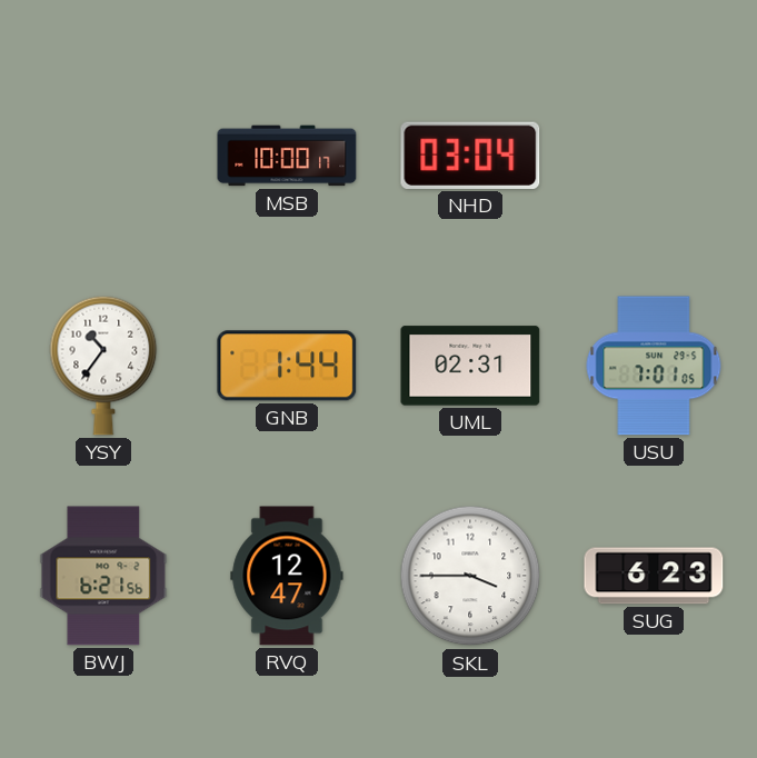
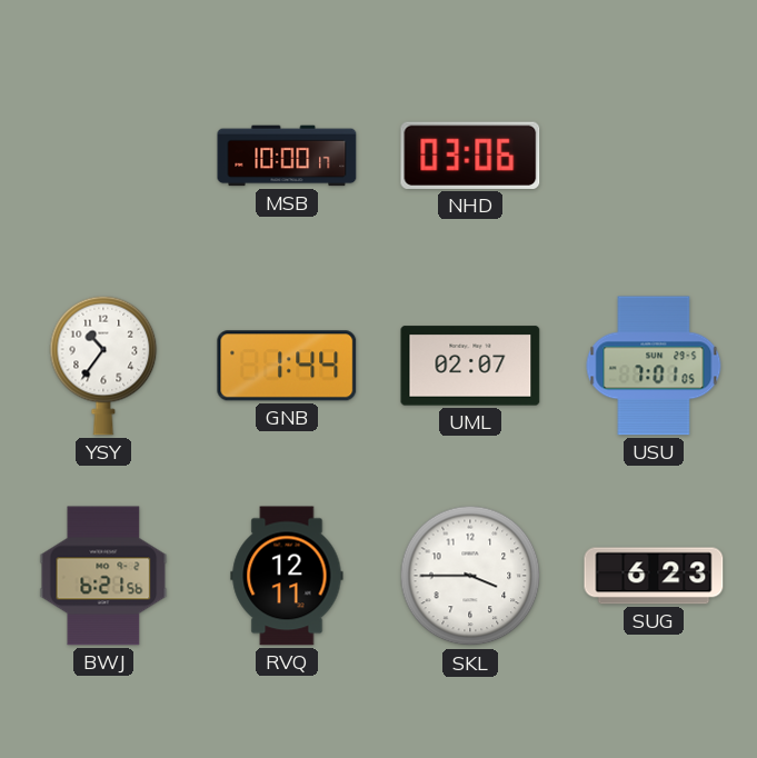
NHD: 03:04 -> 03:06
UML: 02:31 -> 02:07
RVQ: 12:47 -> 12:11
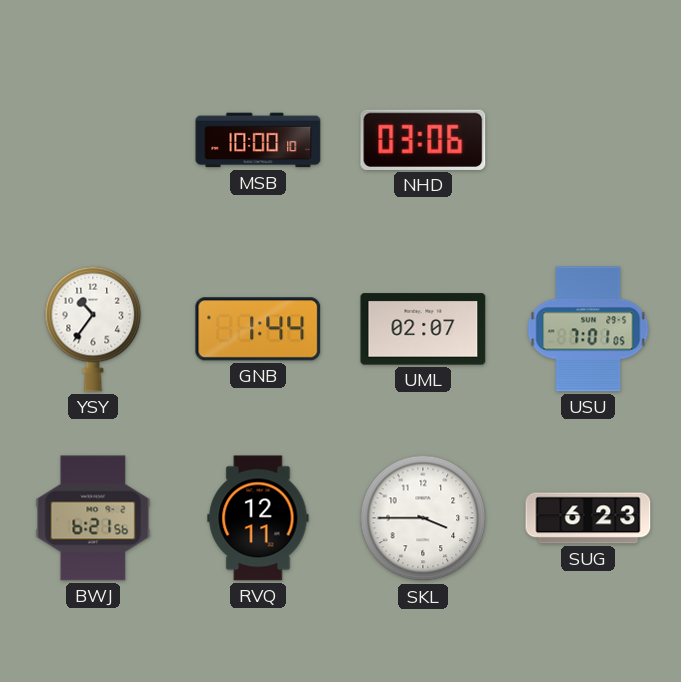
MSB: 10:00:17 -> 10:00:10
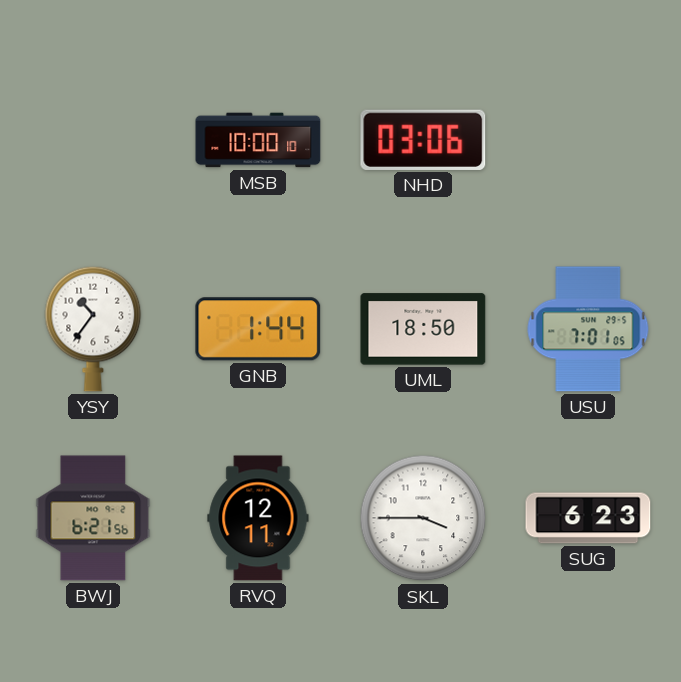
UML: 02:07 -> 18:50
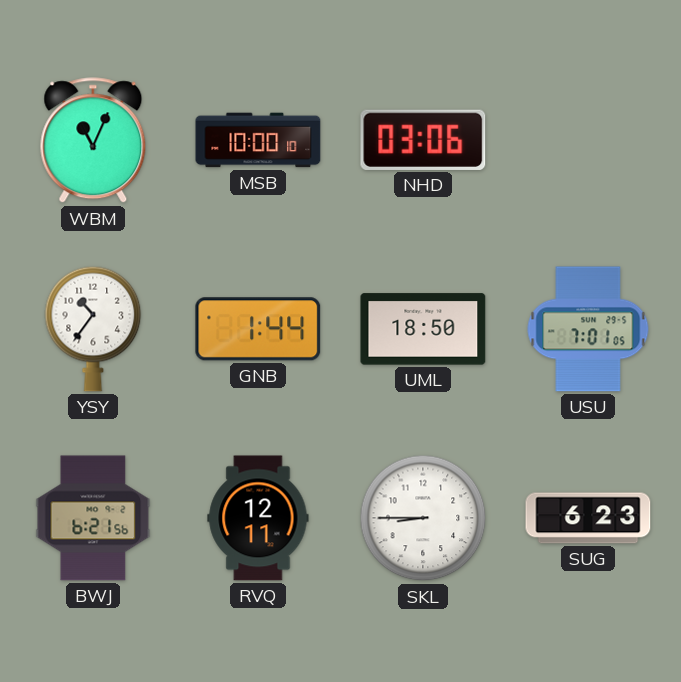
WBM: none -> 11:04
SKL: 3:45 -> 8:45
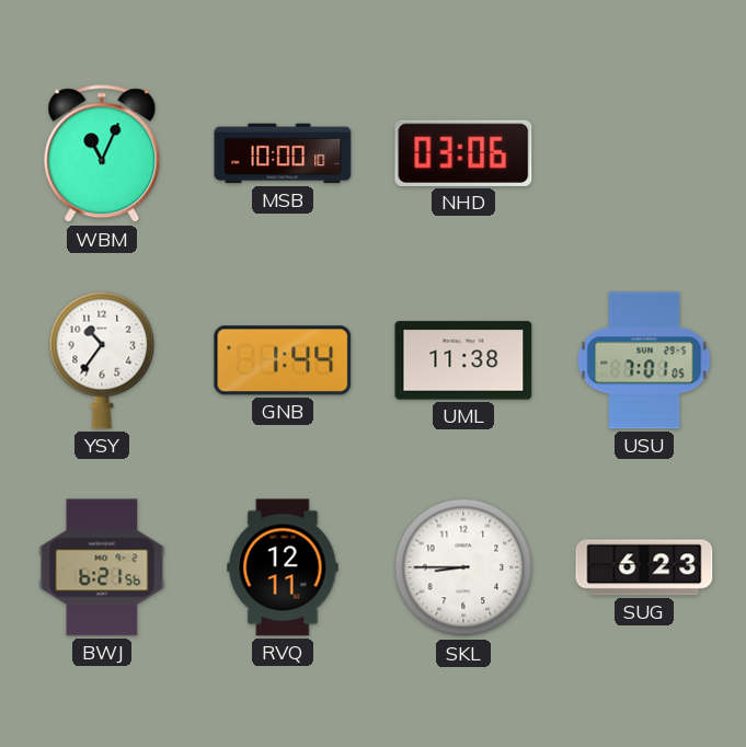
UML: 18:50 -> 11:38
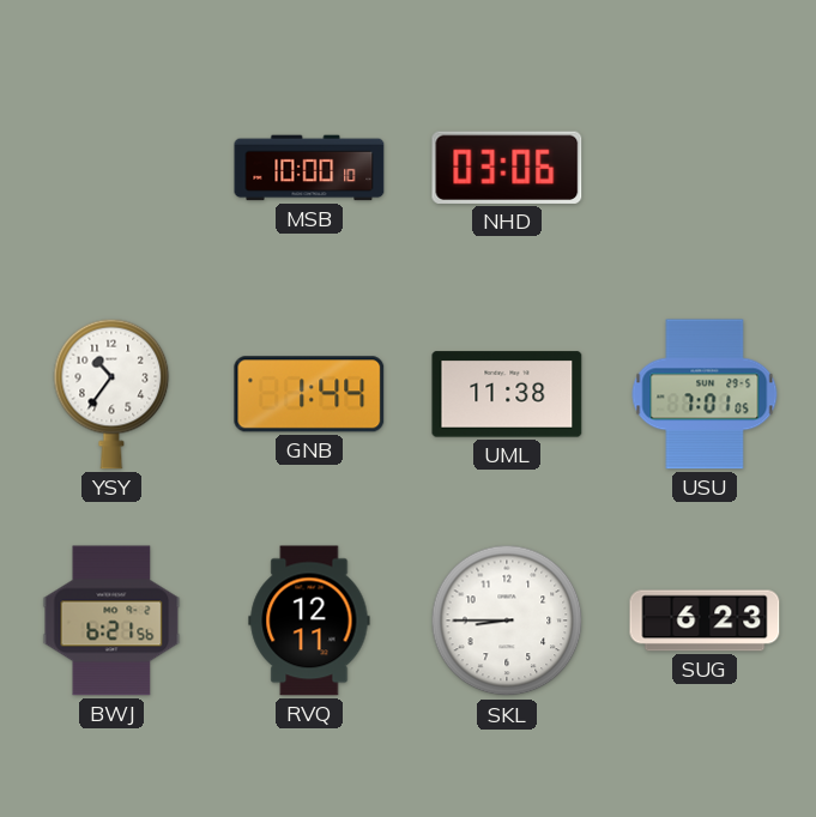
WBM: 11:04 -> none
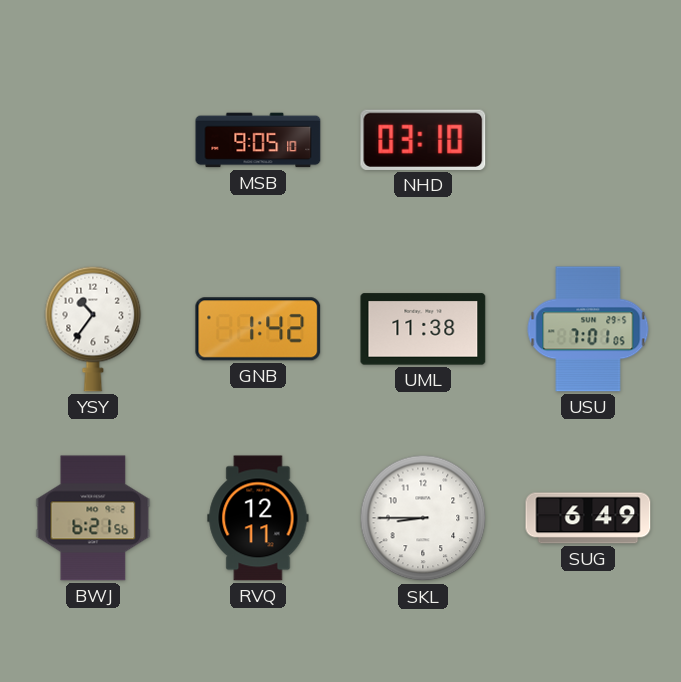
MSB: 10:00 -> 9:05
NHD: 03:06 -> 03:10
GNB: 1:44 -> 1:42
SUG: 6:23 -> 6:49
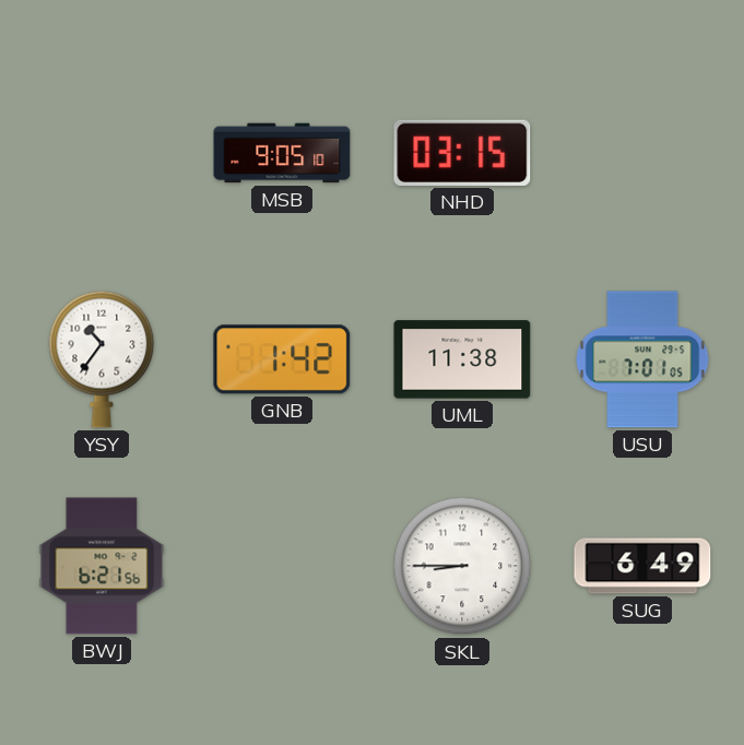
NHD: 03:10 -> 03:15
RVQ: 12:11 -> none
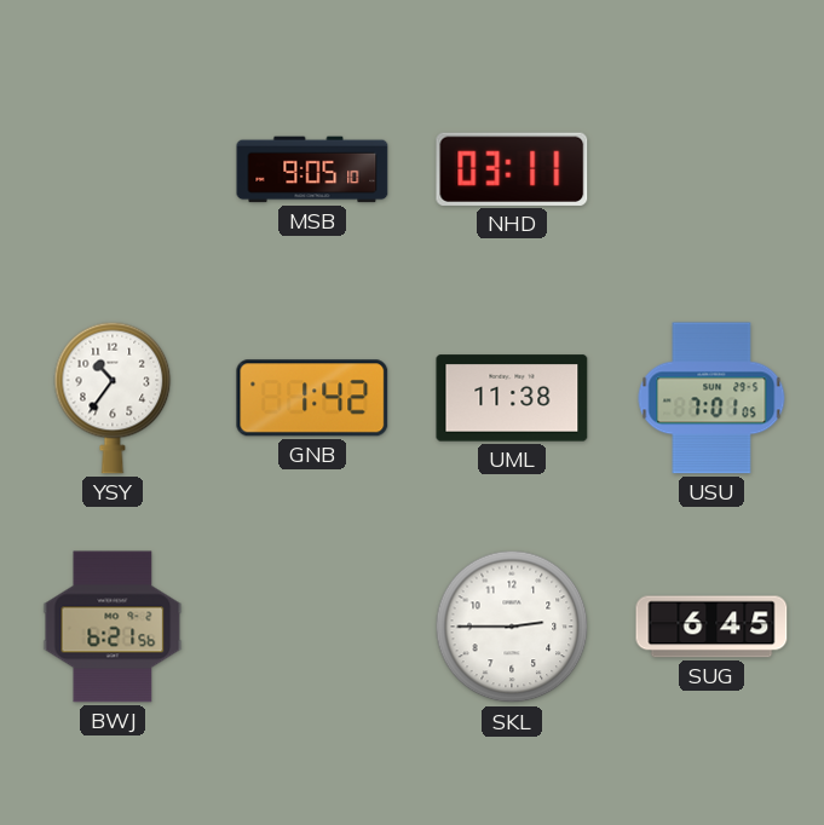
NHD: 03:15 -> 03:11
SKL: 8:45 -> 2:45
SUG: 6:49 -> 6:45
